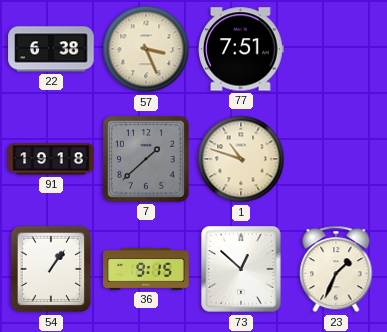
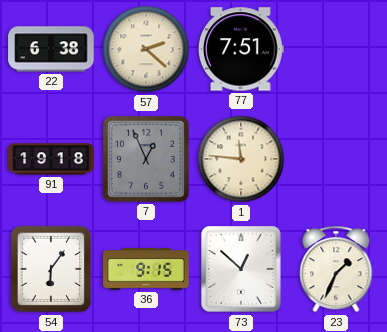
57: 3:26 -> 2:22
7: 1:38 -> 12:56
1: 10:48 -> 11:46
54: 1:06 -> 6:06
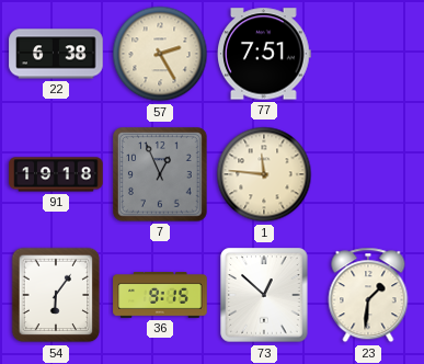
57: 2:22 -> 2:25
23: 1:34 -> 1:31
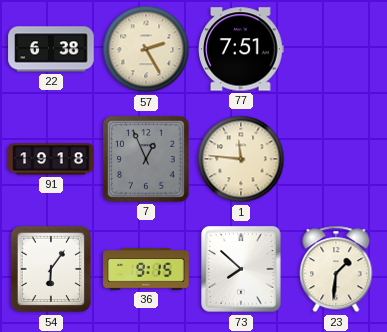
73: 12:52 -> 7:52
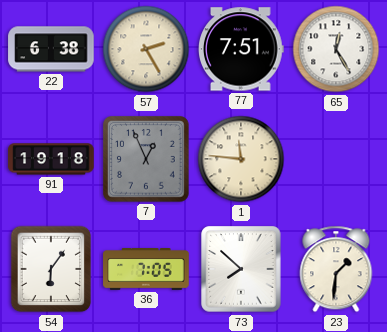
65: none -> 12:25
36: 9:15 -> 7:05
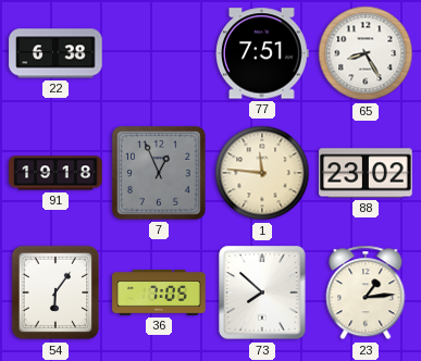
57: 2:25 -> none
65: 12:25 -> 8:25
88: none -> 23:02
23: 1:31 -> 1:14
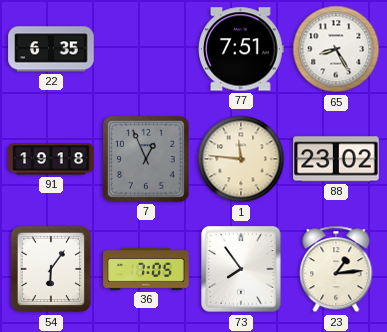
22: 6:38 -> 6:35
73: 7:52 -> 7:54
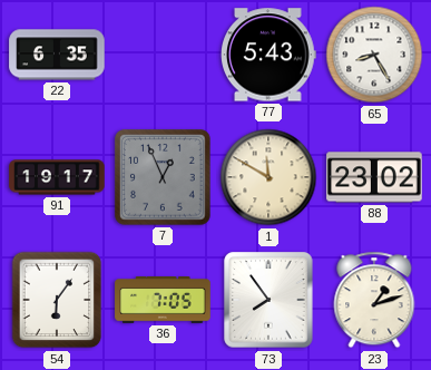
77: 7:51 -> 5:43
91: 19:18 -> 19:17
1: 11:46 -> 11:50
23: 1:14 -> 1:12
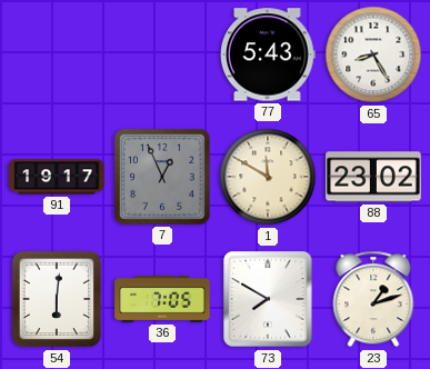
22: 6:35 -> none
54: 6:06 -> 6:01
73: 7:54 -> 7:50
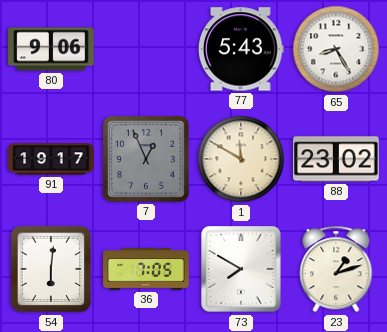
80: none -> 9:06
